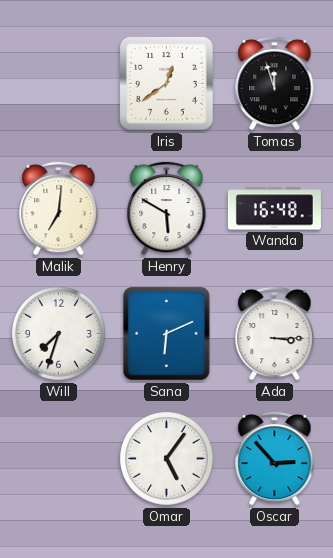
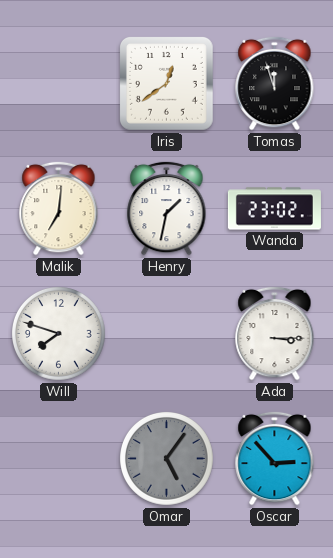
Henry: 5:50 -> 1:32
Wanda: 16:48 -> 23:02
Will: 7:33 -> 7:48
Sana: 6:11 -> none
Omar dial: white -> grey
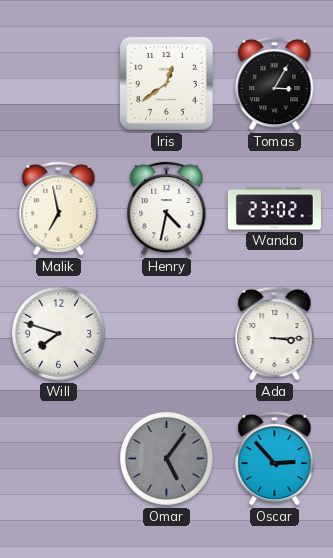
Tomas: 11:57 -> 3:05
Malik: 7:01 -> 6:58
Henry: 1:32 -> 4:32
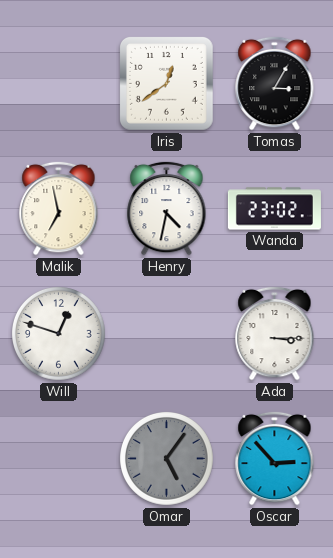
Will: 7:48 -> 12:48
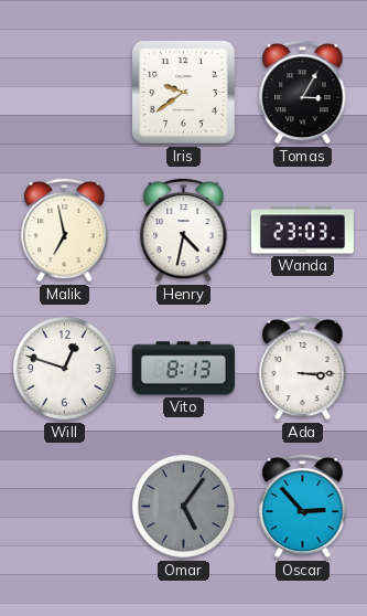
Iris: 12:39 -> 9:39
Wanda: 23:02 -> 23:03
Vito: none -> 8:13
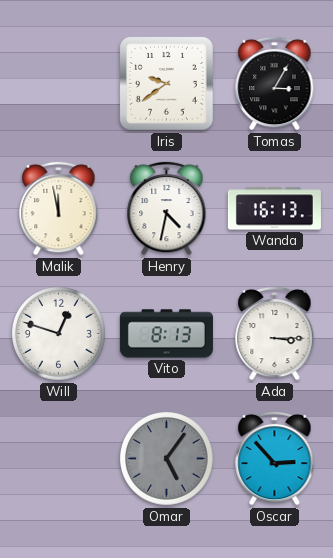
Malik: 6:58 -> 11:58
Wanda: 23:03 -> 16:13
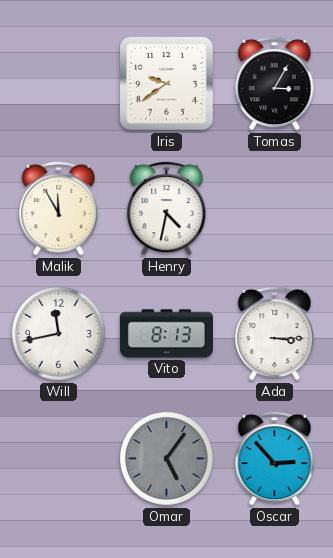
Malik: 11:58 -> 11:55
Wanda: 16:13 -> none
Will: 12:48 -> 11:43
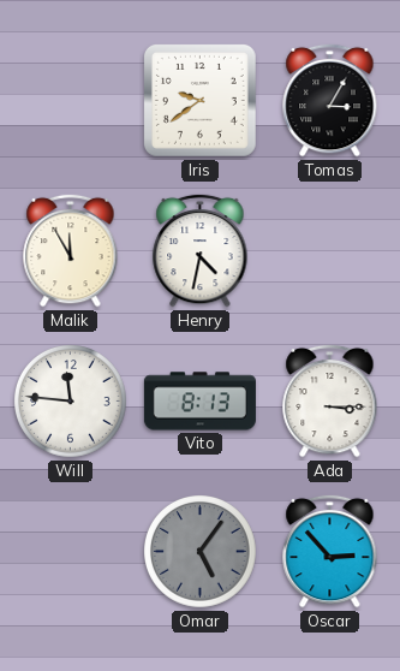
Will: 11:43 -> 11:46
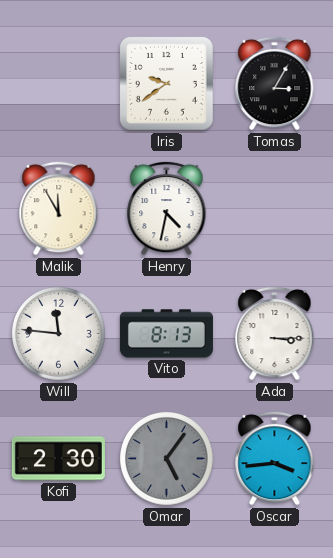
Kofi: none -> 2:30
Oscar: 2:53 -> 3:44
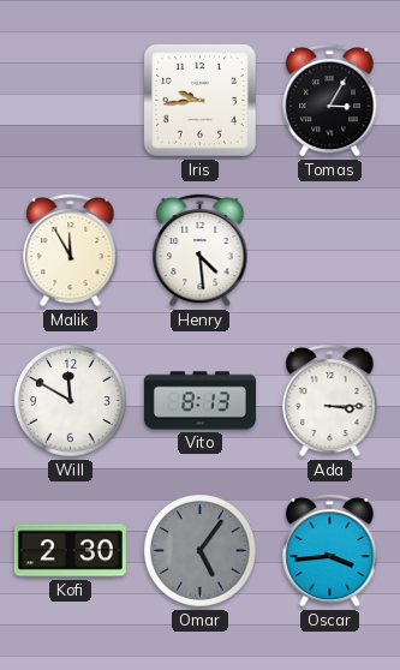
Iris: 9:39 -> 9:44
Henry: 4:32 -> 4:29
Will: 11:46 -> 11:50
